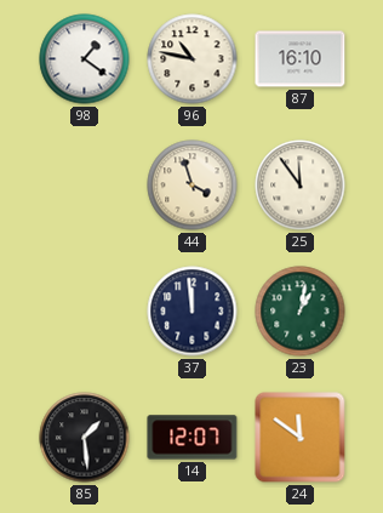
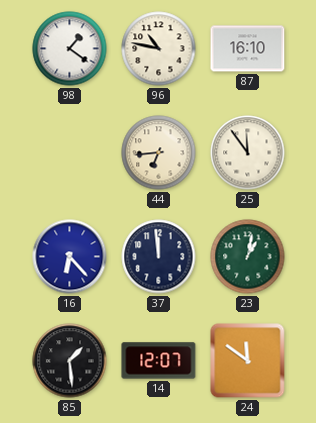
44: 3:57 -> 6:44
16: none -> 6:23
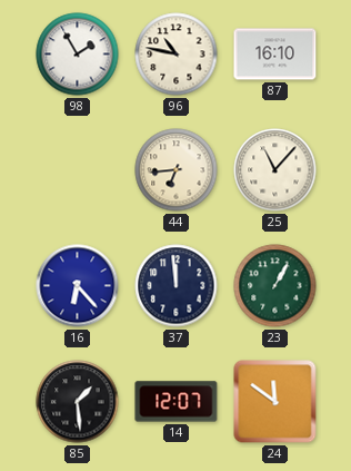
98: 1:21 -> 1:55
25: 11:54 -> 11:07
23: 1:02 -> 1:05
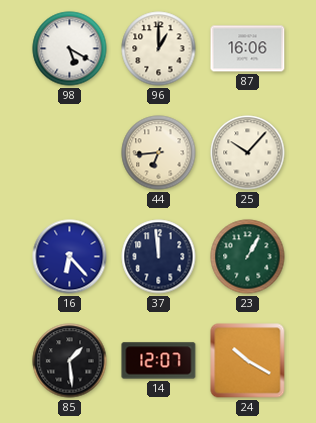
98: 1:55 -> 5:20
96: 10:47 -> 1:00
87: 16:10 -> 16:06
25: 11:07 -> 10:07
24: 11:51 -> 10:20
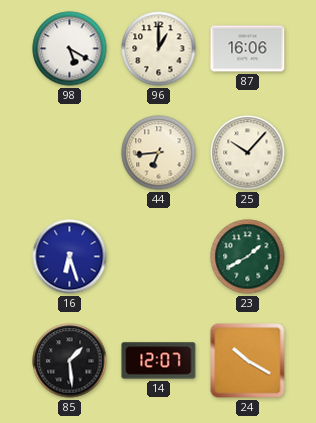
16: 6:23 -> 6:27
37: 11:59 -> none
23: 1:05 -> 1:40
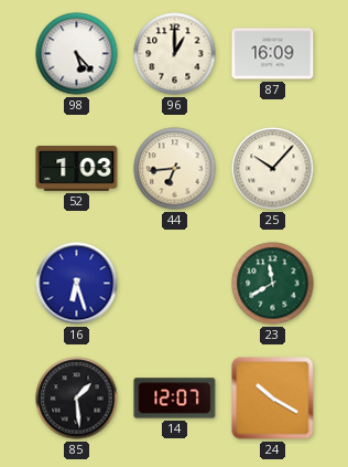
98: 5:20 -> 5:23
87: 16:06 -> 16:09
52: none -> 1:03
23: 1:40 -> 11:40
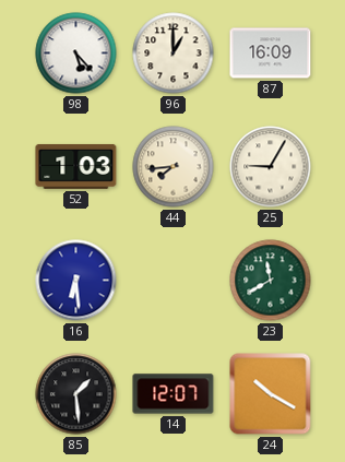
44: 6:44 -> 7:44
25: 10:07 -> 9:05
16: 6:27 -> 6:29
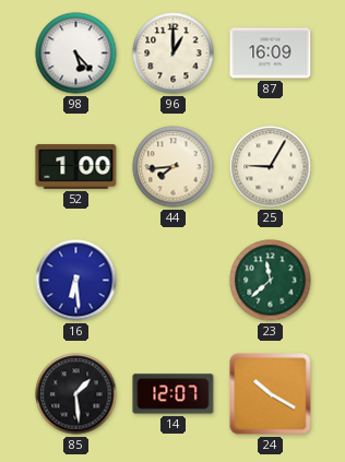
52: 1:03 -> 1:00
23: 11:40 -> 11:38
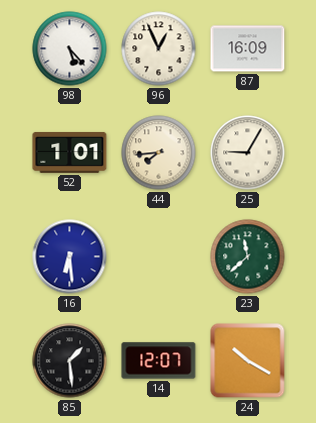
96: 1:00 -> 12:56
52: 1:00 -> 1:01
